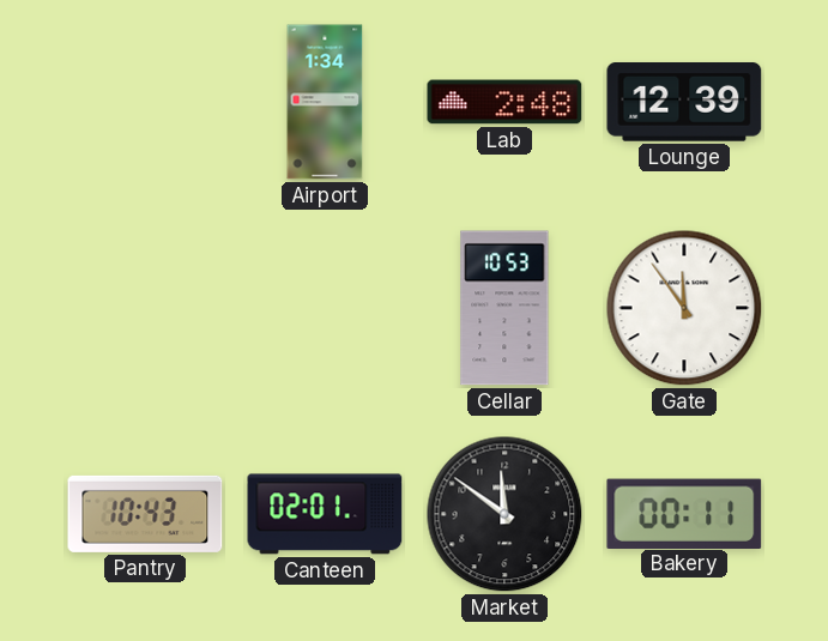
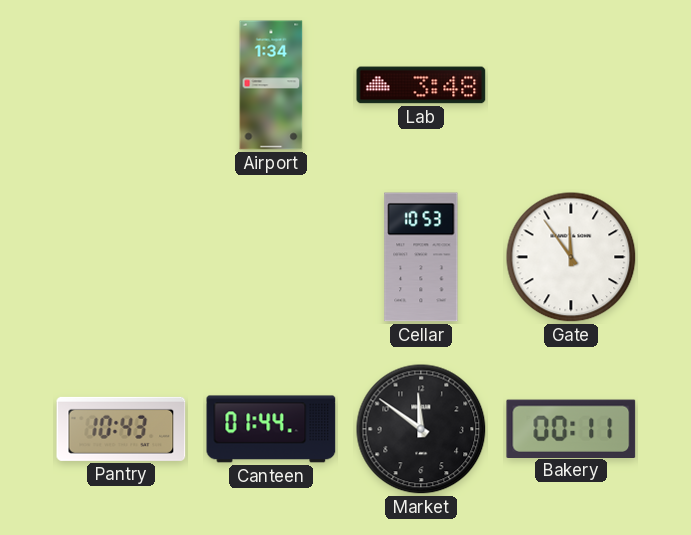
Lab: 2:48 -> 3:48
Lounge: 12:39 -> none
Canteen: 02:01 -> 01:44
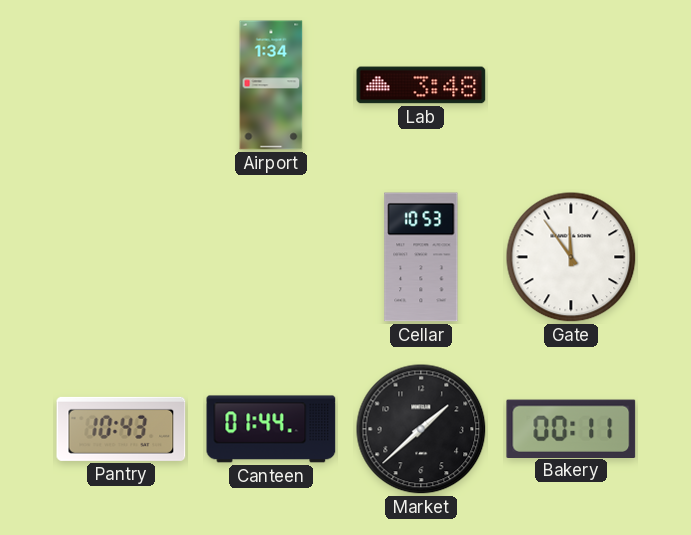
Market: 11:51 -> 1:38
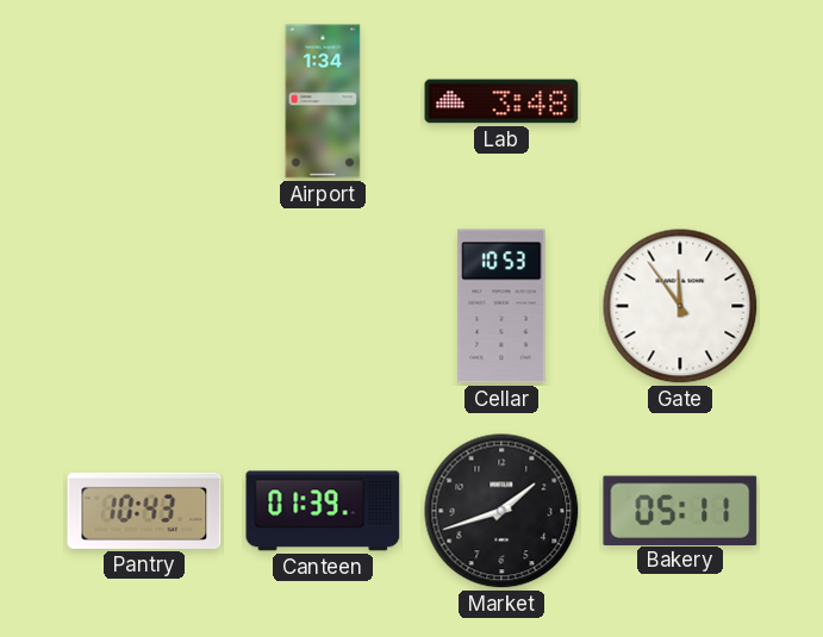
Canteen: 01:44 -> 01:39
Market: 1:38 -> 1:42
Bakery: 00:11 -> 05:11
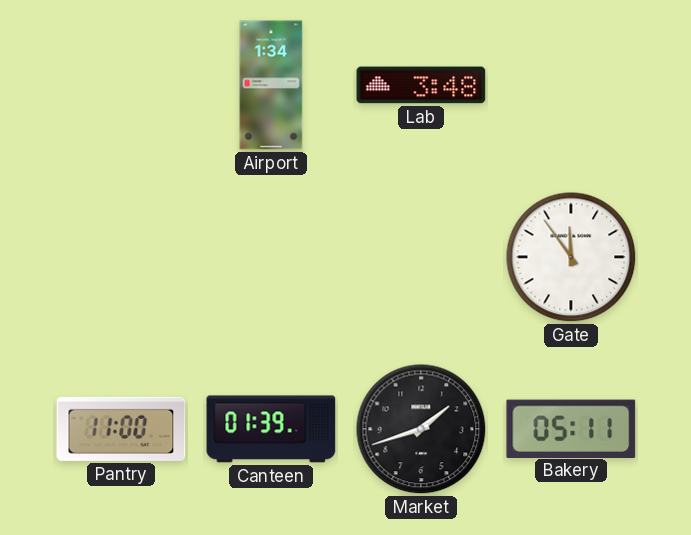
Cellar: 10:53 -> none
Pantry: 10:43 -> 11:00
